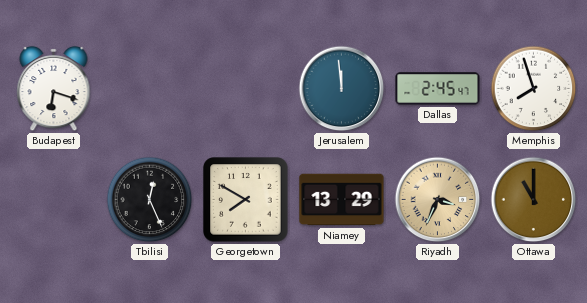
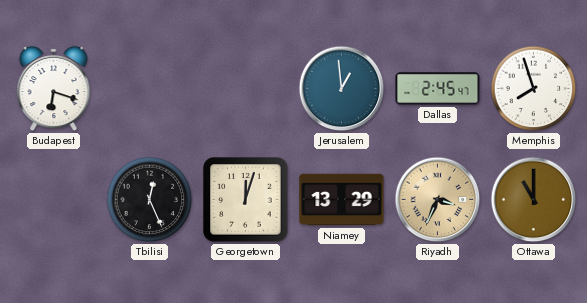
Jerusalem: 11:59 -> 12:59
Georgetown: 7:50 -> 12:03
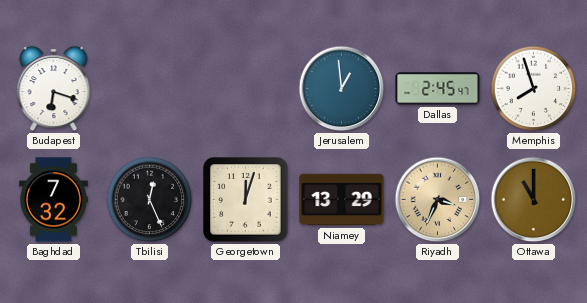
Baghdad: none -> 7:32
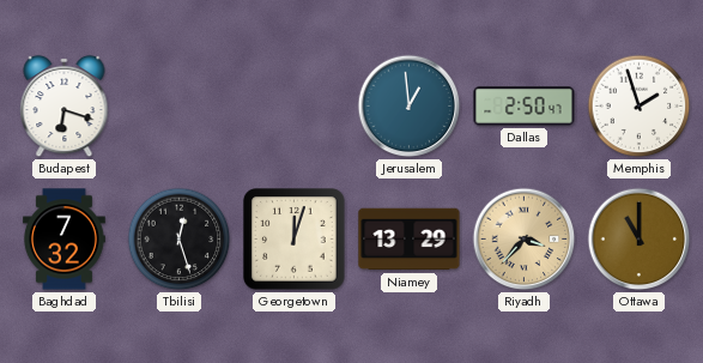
Dallas: 2:45 -> 2:50
Memphis: 7:57 -> 1:57
Tbilisi: 12:26 -> 12:27
Riyadh: 3:34 -> 3:37
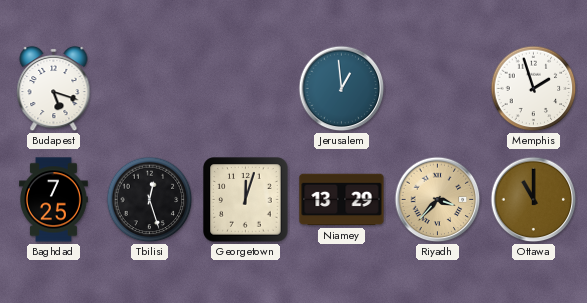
Budapest: 6:18 -> 5:18
Dallas: 2:50 -> none
Baghdad: 7:32 -> 7:25
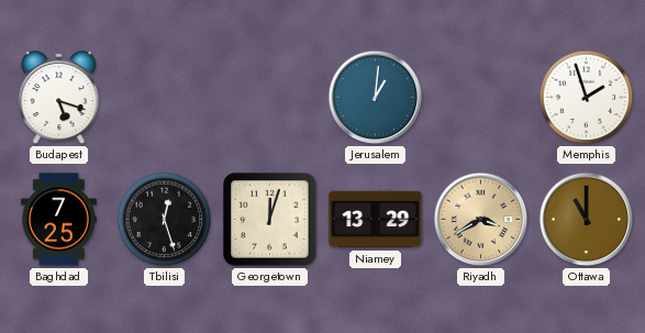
Jerusalem: 12:59 -> 1:01
Riyadh: 3:37 -> 3:40
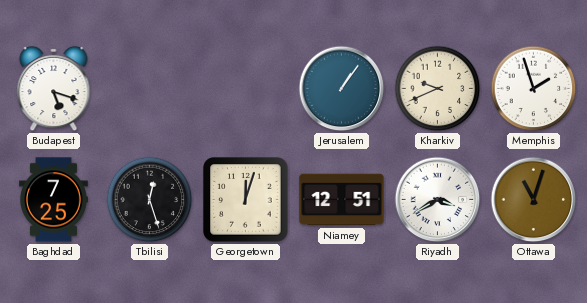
Jerusalem: 1:01 -> 1:06
Kharkiv: none -> 9:41
Niamey: 13:29 -> 12:51
Riyadh dial: champagne -> white
Ottawa: 11:00 -> 11:03
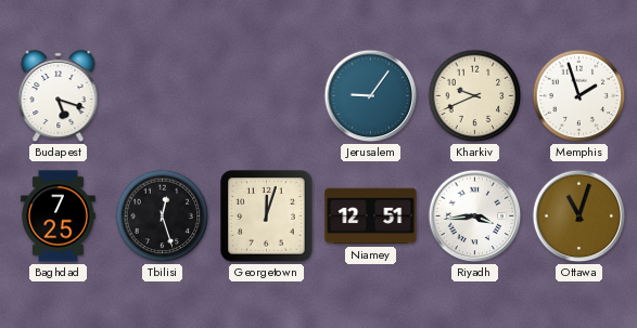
Jerusalem: 1:06 -> 9:06
Riyadh: 3:40 -> 3:44
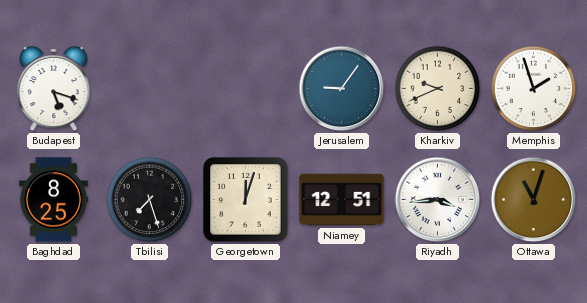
Baghdad: 7:25 -> 8:25
Tbilisi: 12:27 -> 7:27
